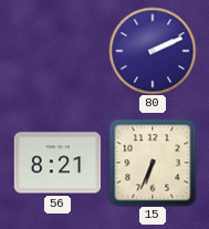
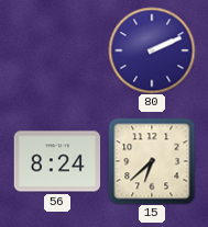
56: 8:21 -> 8:24
15: 6:34 -> 6:38
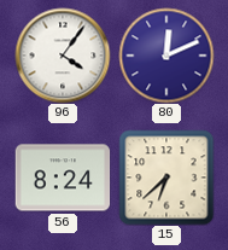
96: none -> 4:06
80: 2:11 -> 12:11
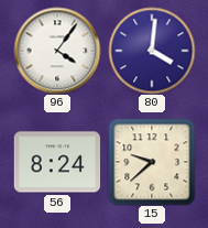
80: 12:11 -> 4:01
15: 6:38 -> 9:38
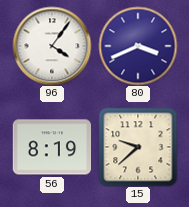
80: 4:01 -> 3:41
56: 8:24 -> 8:19
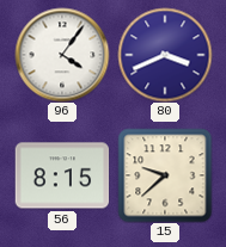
56: 8:19 -> 8:15
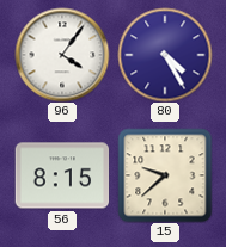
80: 3:41 -> 4:25
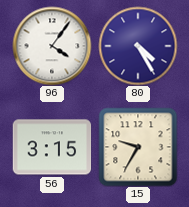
56: 8:15 -> 3:15
15: 9:38 -> 9:35
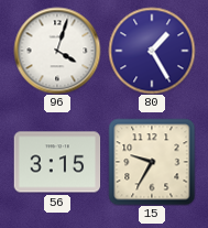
96: 4:06 -> 4:03
80: 4:25 -> 1:25
